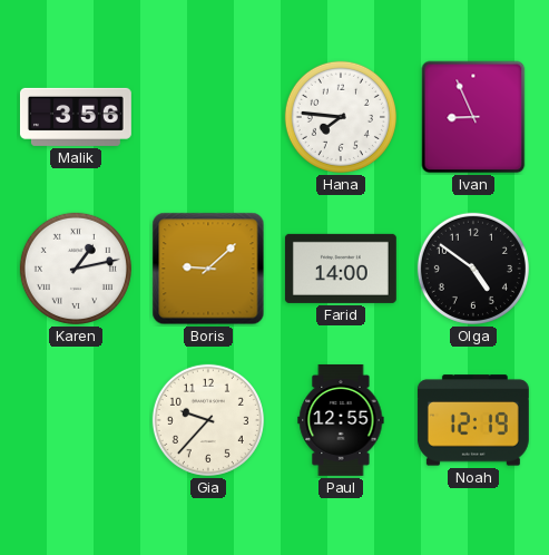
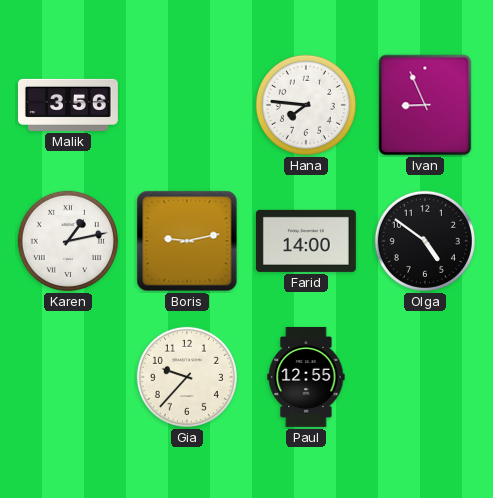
Boris: 9:08 -> 9:13
Noah: 12:19 -> none
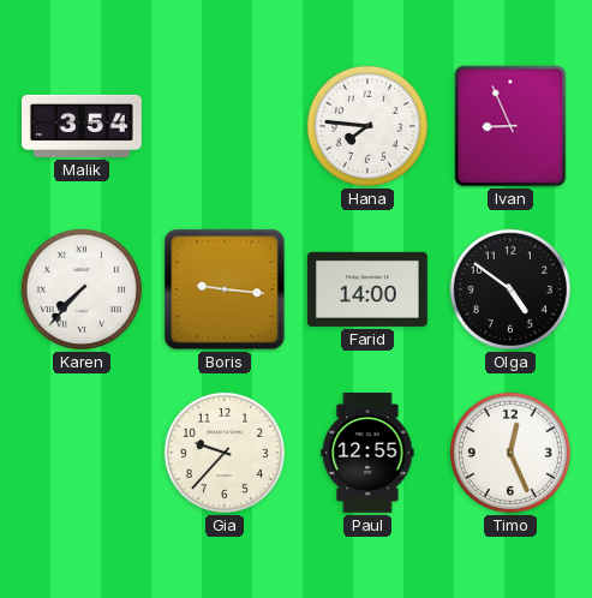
Malik: 3:56 -> 3:54
Karen: 1:13 -> 7:37
Boris: 9:13 -> 9:16
Timo: none -> 12:26
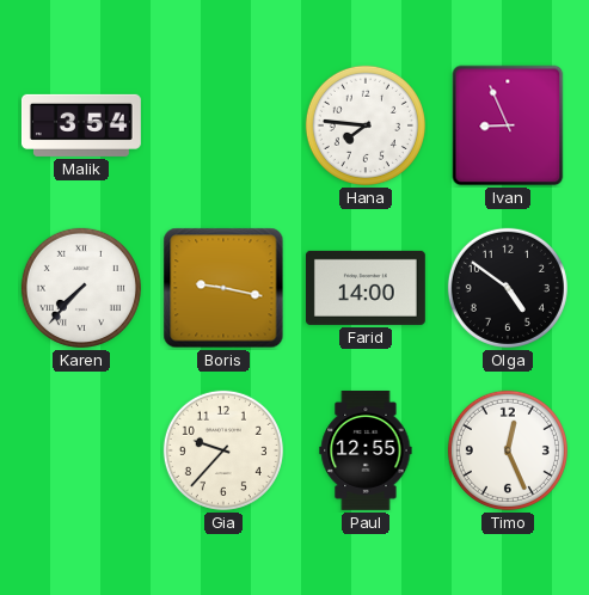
Boris: 9:16 -> 9:17
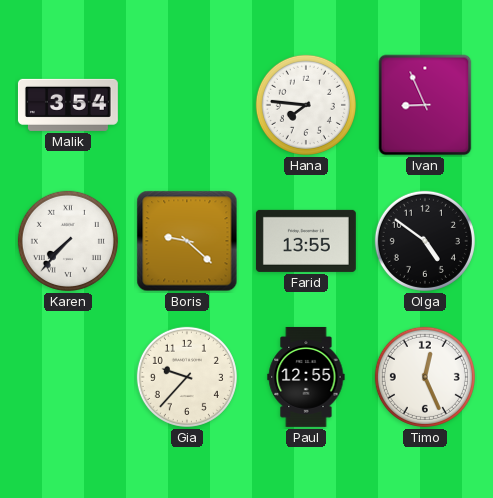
Boris: 9:17 -> 9:22
Farid: 14:00 -> 13:55
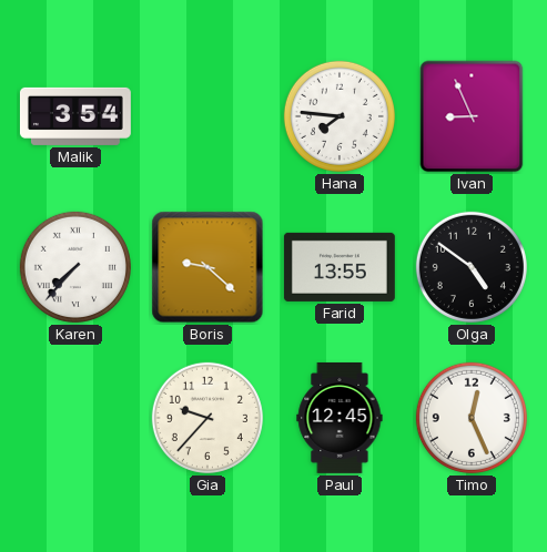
Paul: 12:55 -> 12:45
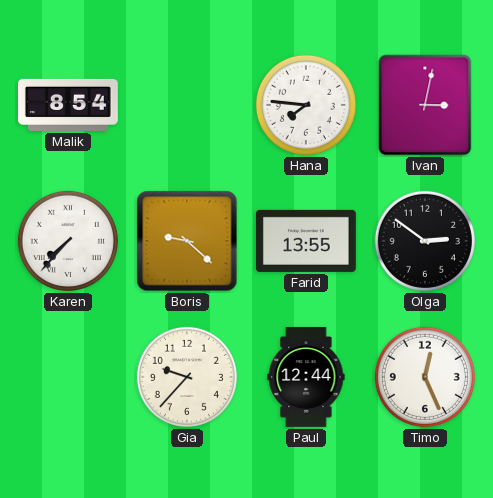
Malik: 3:54 -> 8:54
Ivan: 8:56 -> 3:02
Olga: 4:51 -> 2:51
Paul: 12:45 -> 12:44
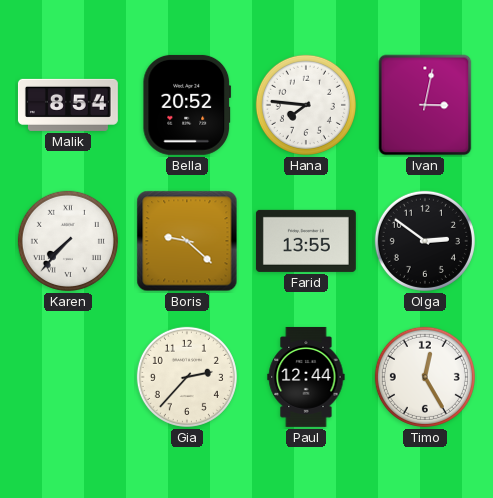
Bella: none -> 20:52
Gia: 9:37 -> 2:37
Timo: 12:26 -> 12:25
